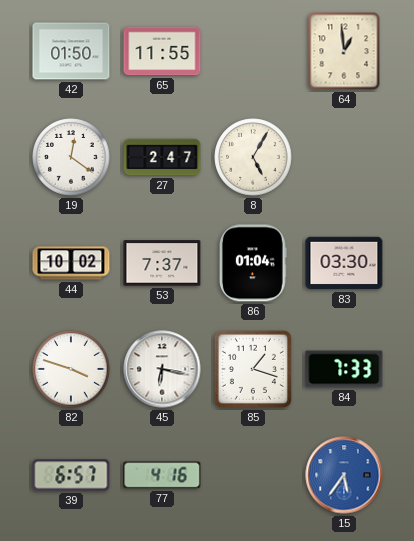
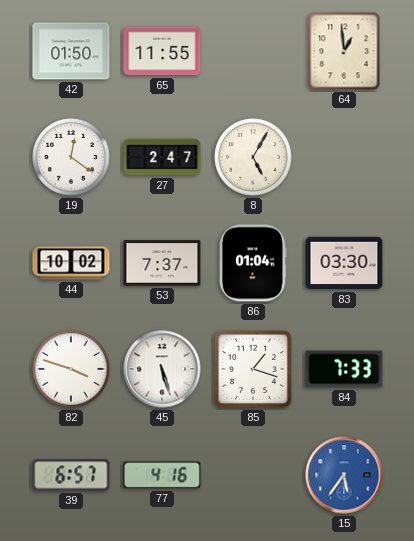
45: 6:17 -> 5:27
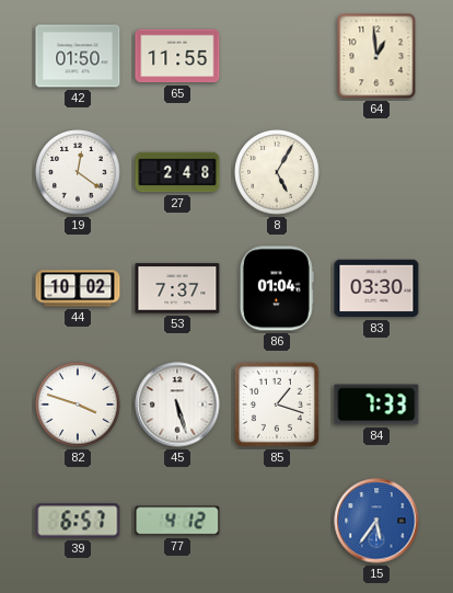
27: 2:47 -> 2:48
77: 4:16 -> 4:12
